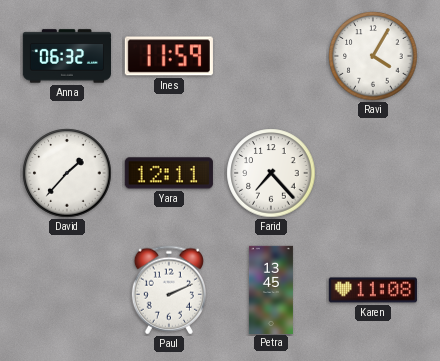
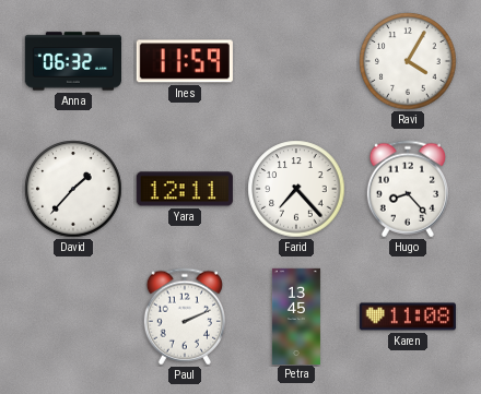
Hugo: none -> 8:23
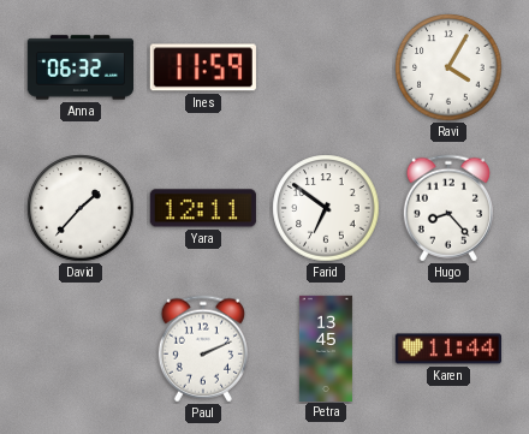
Farid: 7:23 -> 6:51
Karen: 11:08 -> 11:44
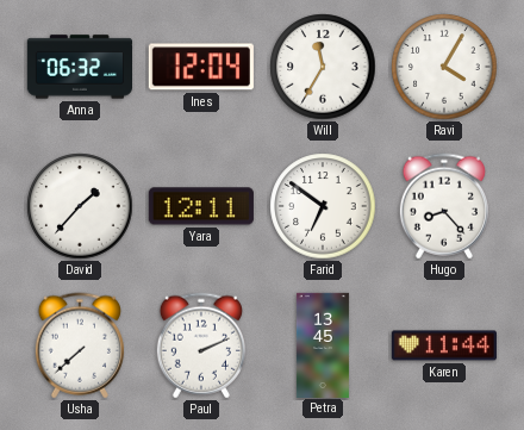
Ines: 11:59 -> 12:04
Will: none -> 11:35
Usha: none -> 7:38
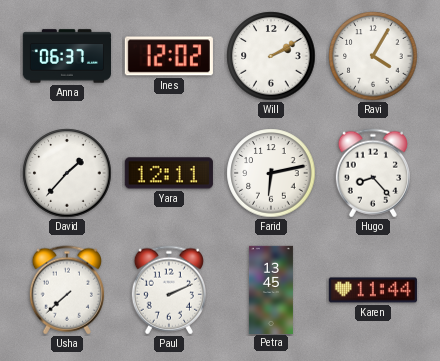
Anna: 06:32 -> 06:37
Ines: 12:04 -> 12:02
Will: 11:35 -> 2:10
Farid: 6:51 -> 6:13
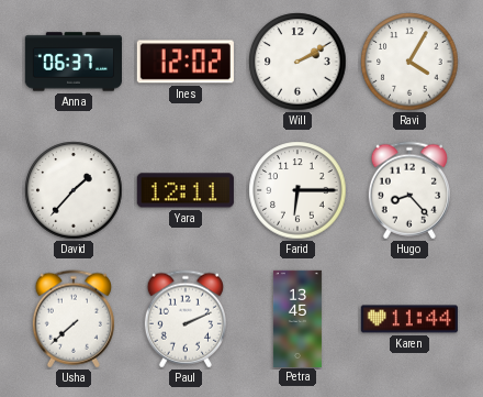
Farid: 6:13 -> 6:15
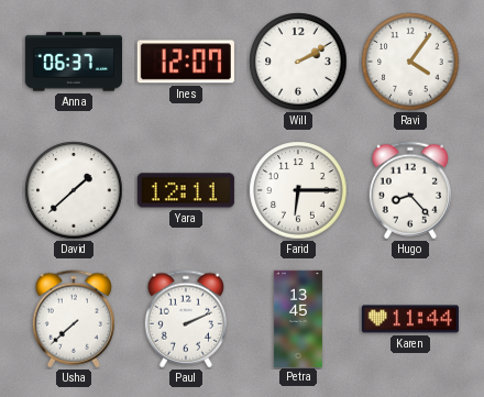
Ines: 12:02 -> 12:07
Ravi: 4:05 -> 4:06
David: 1:37 -> 1:38
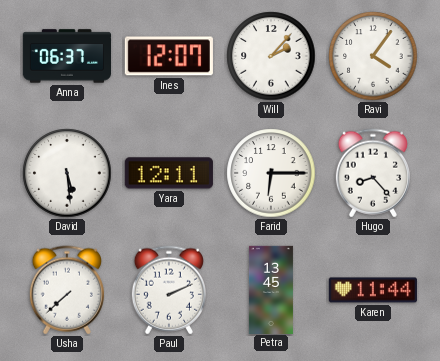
Will: 2:10 -> 2:07
David: 1:38 -> 5:29
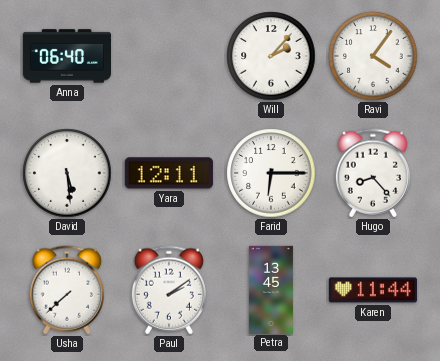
Anna: 06:37 -> 06:40
Ines: 12:07 -> none
Paul: 2:11 -> 2:09
